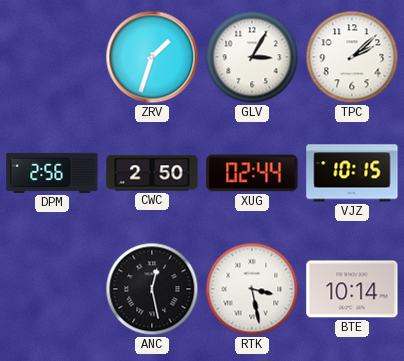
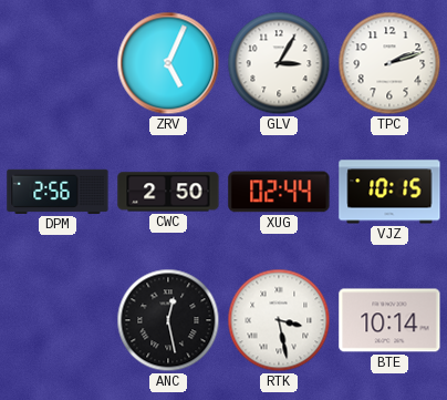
ZRV: 1:33 -> 5:04
TPC: 2:08 -> 2:12
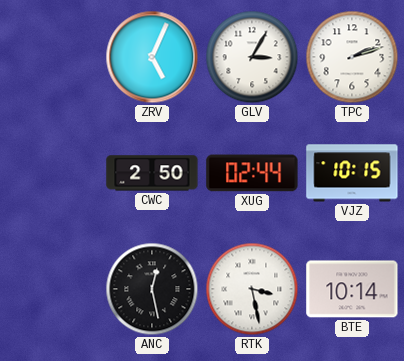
DPM: 2:56 -> none
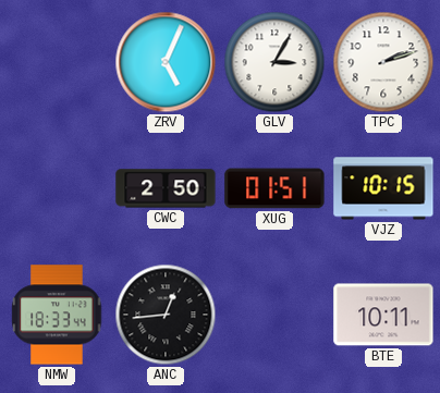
XUG: 02:44 -> 01:51
NMW: none -> 18:33
ANC: 12:28 -> 12:44
RTK: 3:28 -> none
BTE: 10:14 -> 10:11
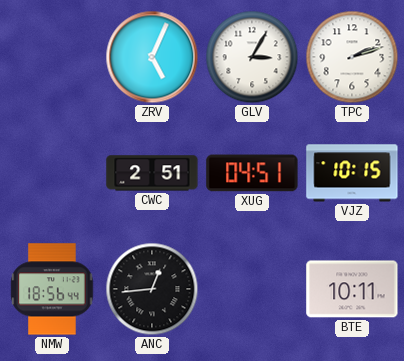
CWC: 2:50 -> 2:51
XUG: 01:51 -> 04:51
NMW: 18:33 -> 18:56
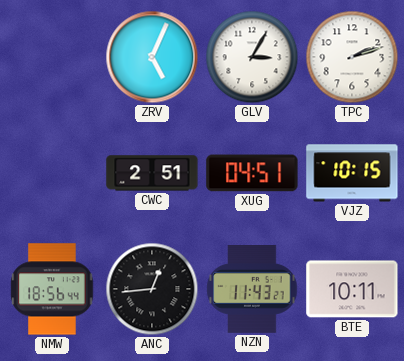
NZN: none -> 11:43
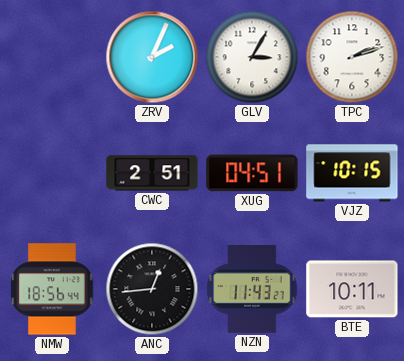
ZRV: 5:04 -> 2:04
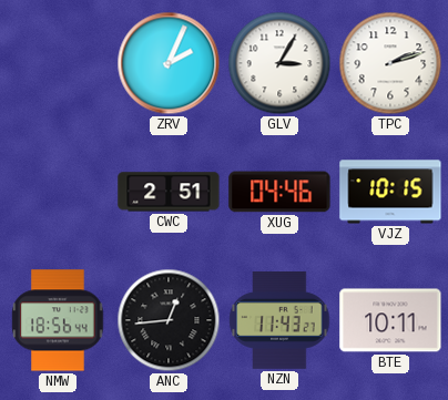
XUG: 04:51 -> 04:46
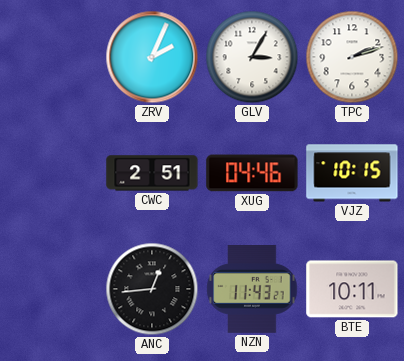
NMW: 18:56 -> none
